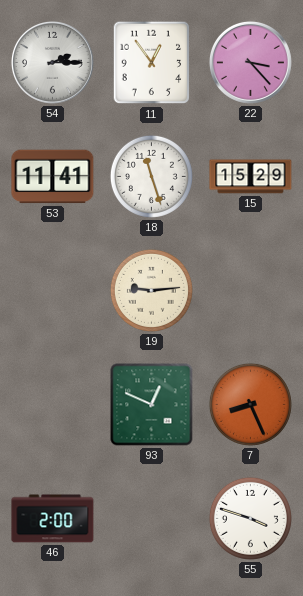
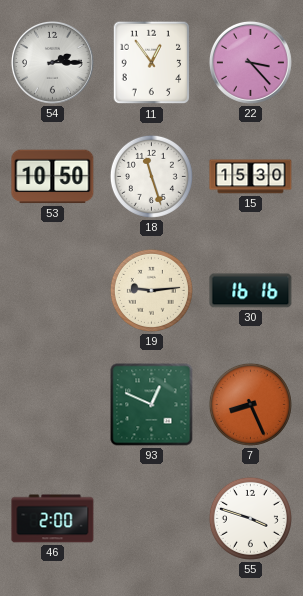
53: 11:41 -> 10:50
15: 15:29 -> 15:30
30: none -> 16:16
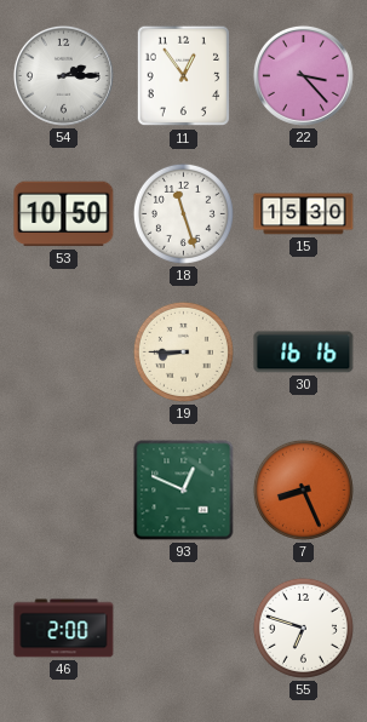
19: 9:14 -> 8:45
55: 3:48 -> 6:48
